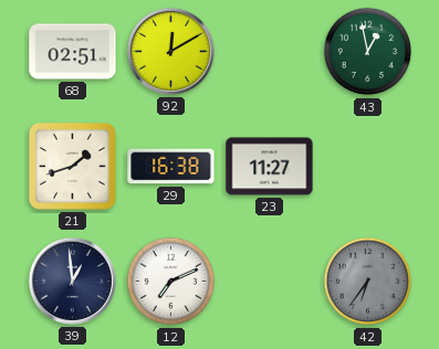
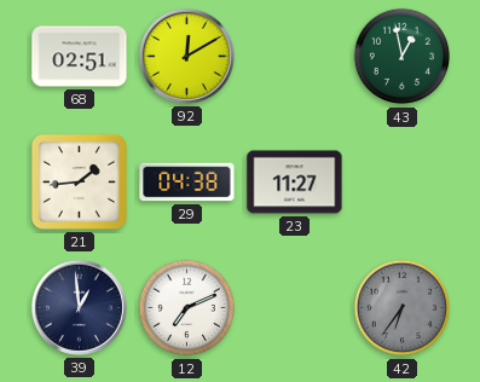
21: 1:42 -> 1:44
29: 16:38 -> 04:38
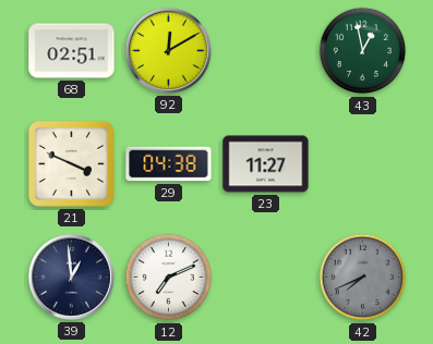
21: 1:44 -> 3:49
42: 6:36 -> 7:41
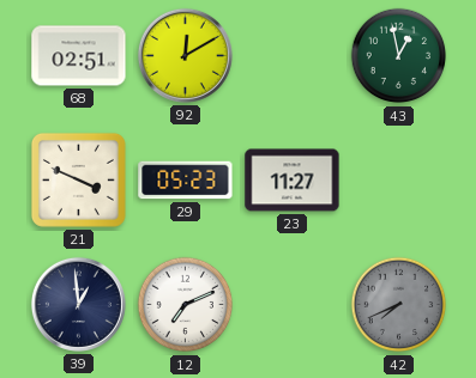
29: 04:38 -> 05:23
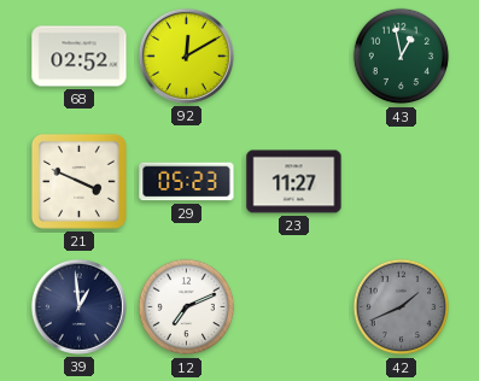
68: 02:51 -> 02:52
42: 7:41 -> 1:41
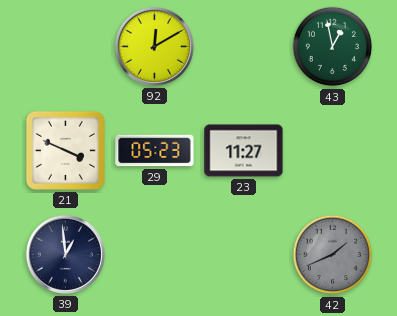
68: 02:52 -> none
12: 7:11 -> none
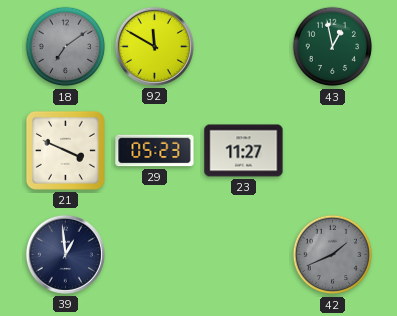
18: none -> 7:09
92: 12:10 -> 11:50
